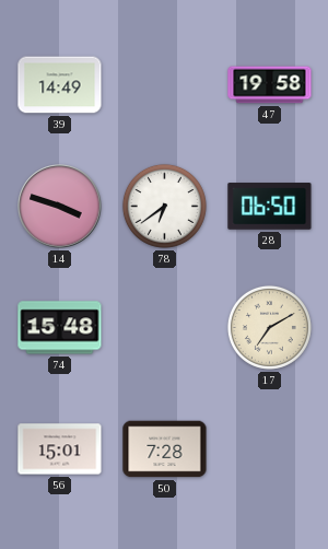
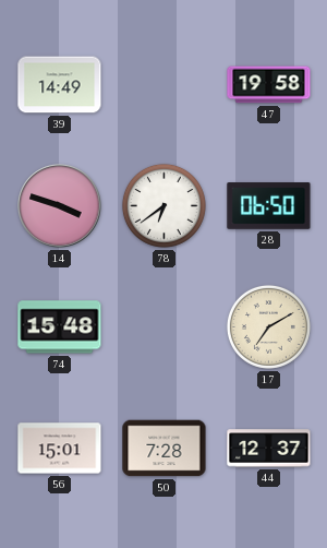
44: none -> 12:37
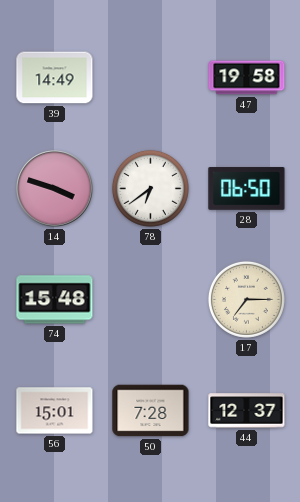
17: 7:10 -> 7:15
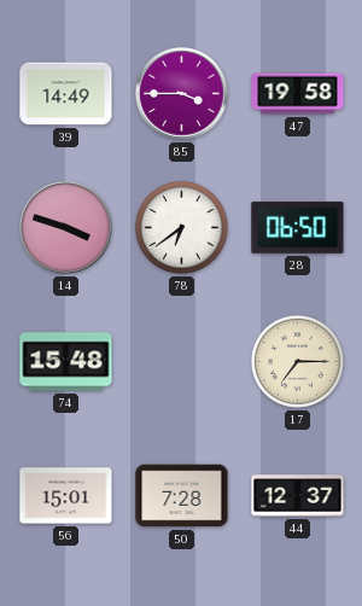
85: none -> 3:45
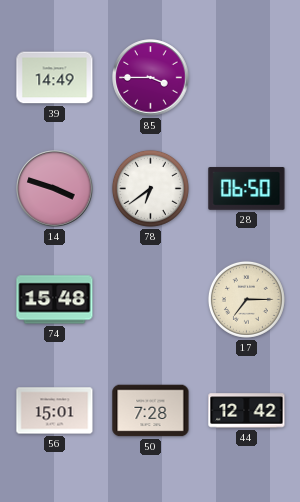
47: 19:58 -> none
44: 12:37 -> 12:42
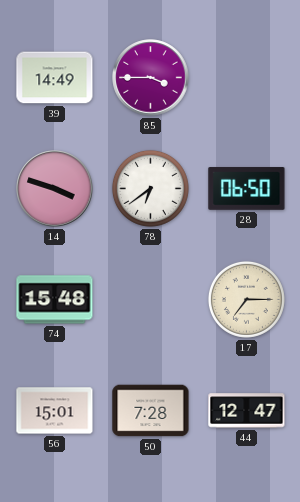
44: 12:42 -> 12:47
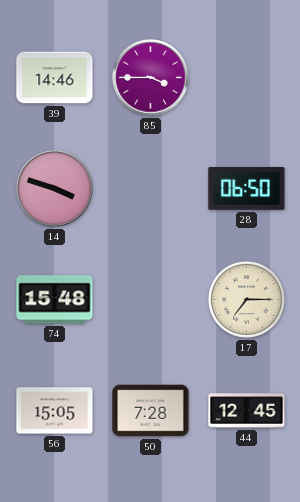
39: 14:49 -> 14:46
78: 6:39 -> none
56: 15:01 -> 15:05
44: 12:47 -> 12:45
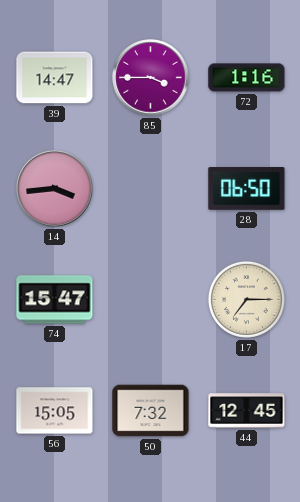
39: 14:46 -> 14:47
72: none -> 1:16
14: 3:48 -> 3:44
74: 15:48 -> 15:47
50: 7:28 -> 7:32
